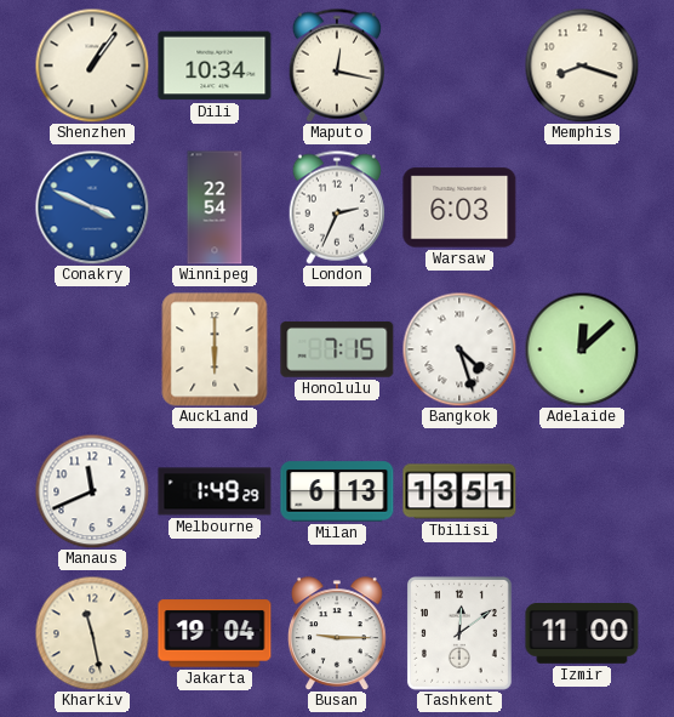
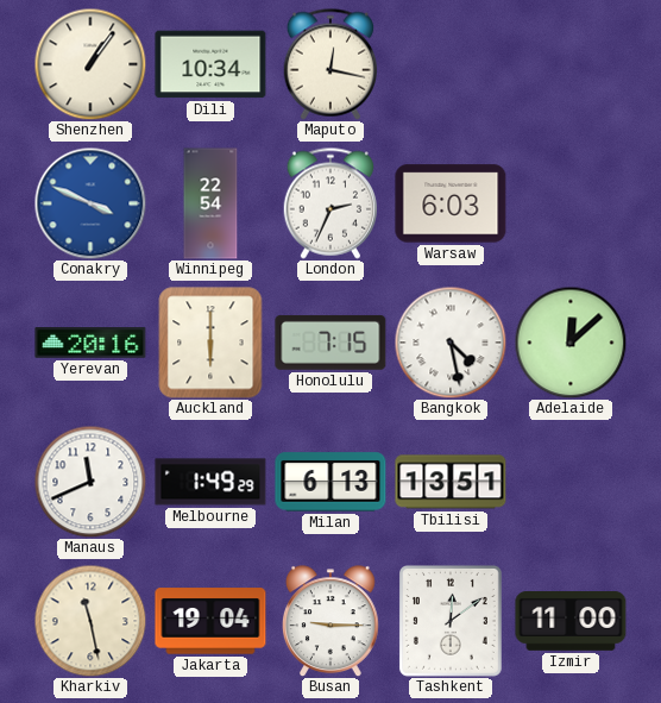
Memphis: 8:18 -> none
Yerevan: none -> 20:16
Bangkok: 4:27 -> 4:28
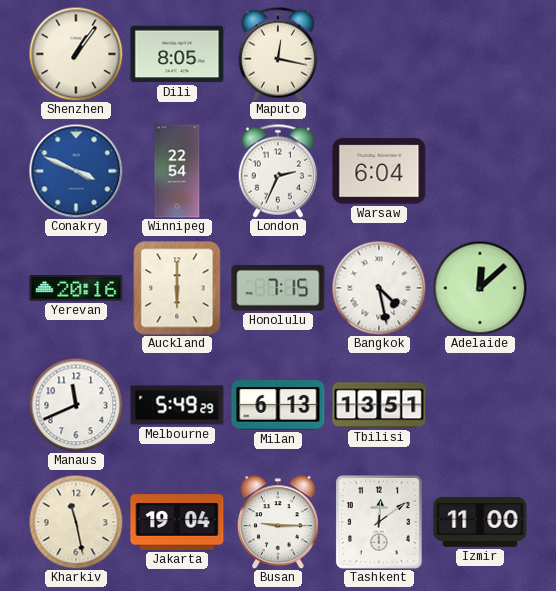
Dili: 10:34 -> 8:05
Warsaw: 6:03 -> 6:04
Melbourne: 1:49 -> 5:49
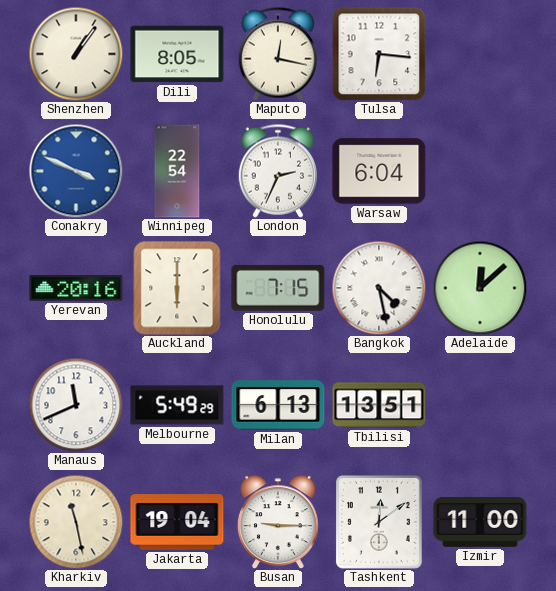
Tulsa: none -> 6:16
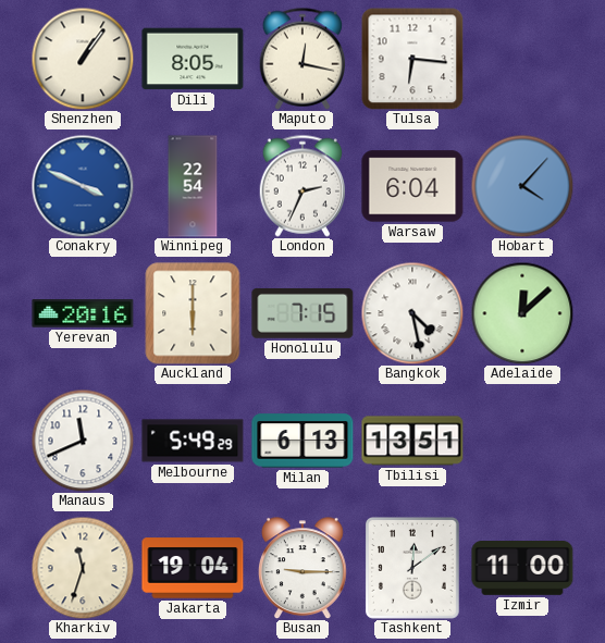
Hobart: none -> 4:07
Kharkiv: 11:28 -> 11:33
